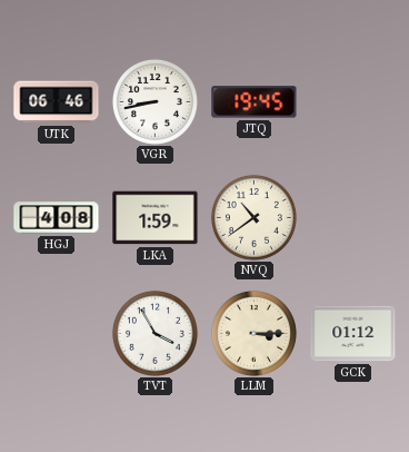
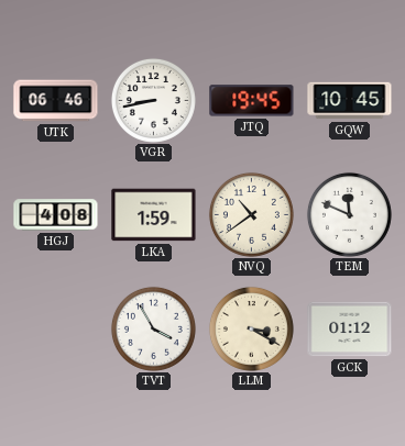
GQW: none -> 10:45
TEM: none -> 11:49
LLM: 3:15 -> 3:20
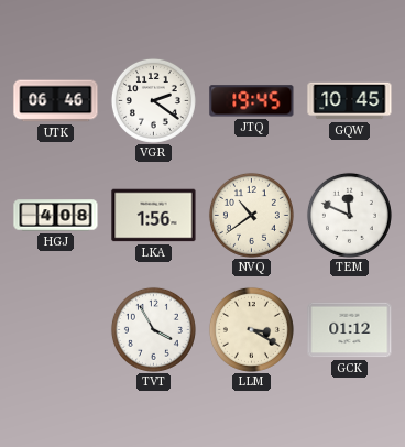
VGR: 8:43 -> 2:21
LKA: 1:59 -> 1:56
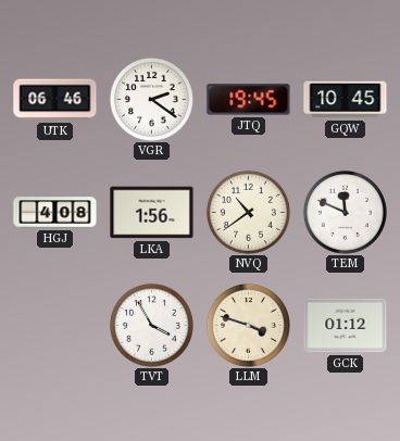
LLM: 3:20 -> 3:48
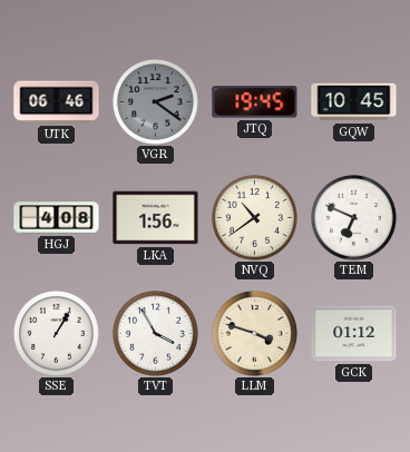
VGR dial: white -> grey
TEM: 11:49 -> 6:49
SSE: none -> 1:05
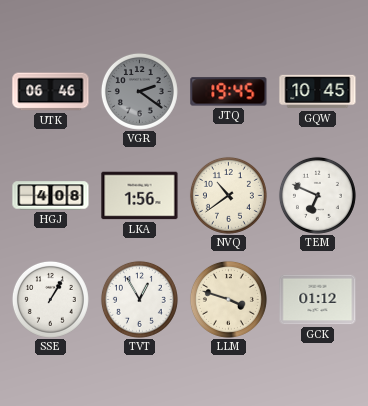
TVT: 3:55 -> 12:55
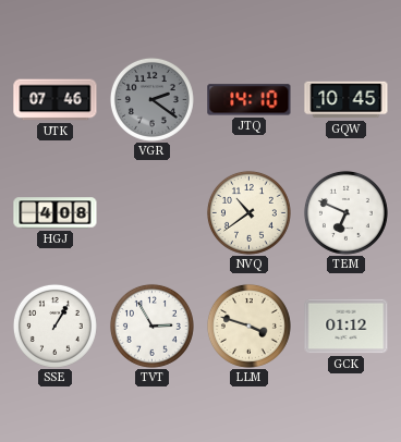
UTK: 06:46 -> 07:46
JTQ: 19:45 -> 14:10
LKA: 1:56 -> none
TVT: 12:55 -> 2:55
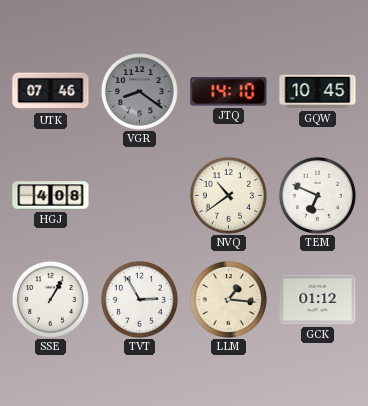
VGR: 2:21 -> 8:21
LLM: 3:48 -> 1:16
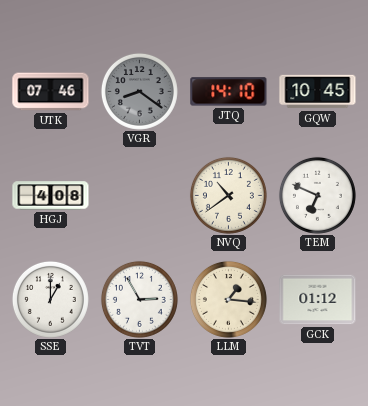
SSE: 1:05 -> 1:00
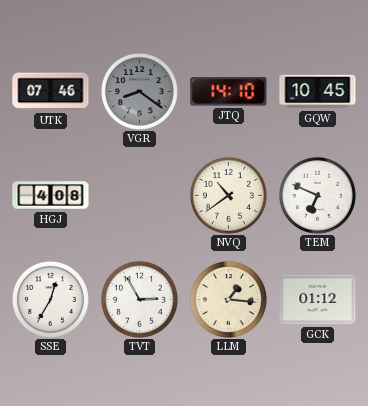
SSE: 1:00 -> 12:35
